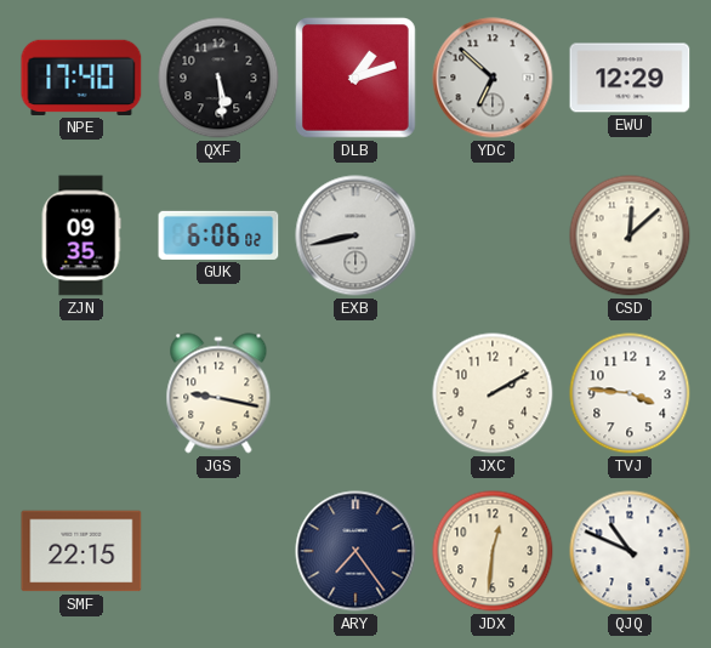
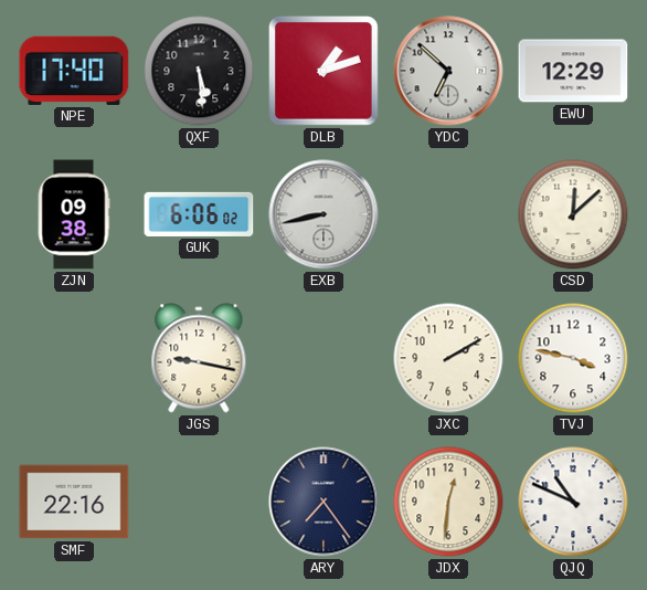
ZJN: 09:35 -> 09:38
TVJ: 3:46 -> 3:47
SMF: 22:15 -> 22:16
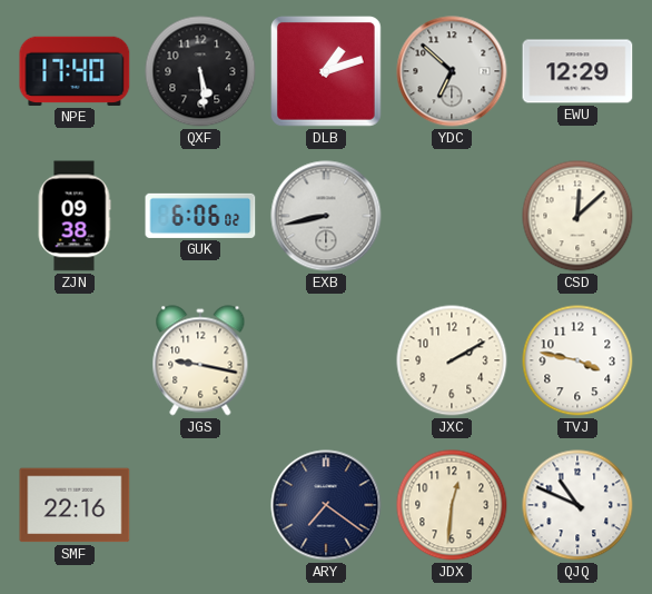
ARY: 7:24 -> 7:21
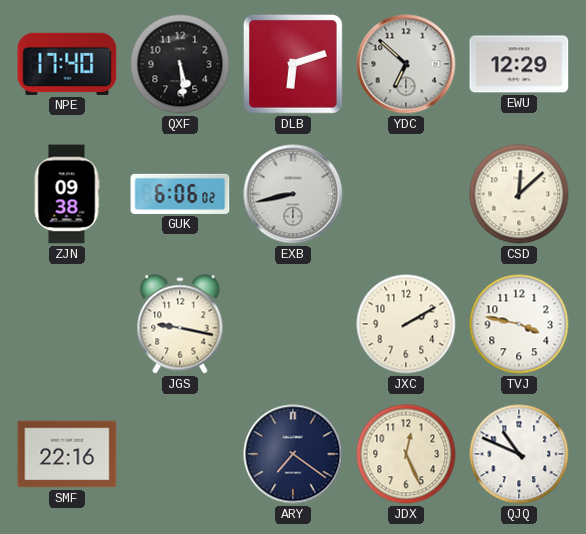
DLB: 1:12 -> 6:12
JDX: 12:31 -> 12:26
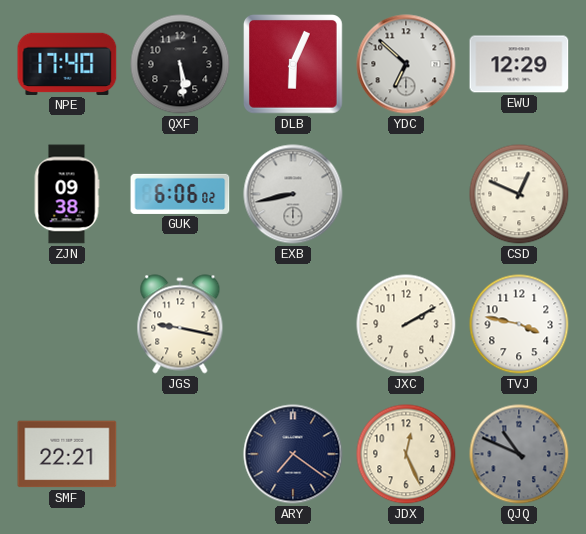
DLB: 6:12 -> 6:04
CSD: 12:08 -> 12:49
SMF: 22:16 -> 22:21
QJQ dial: white -> grey
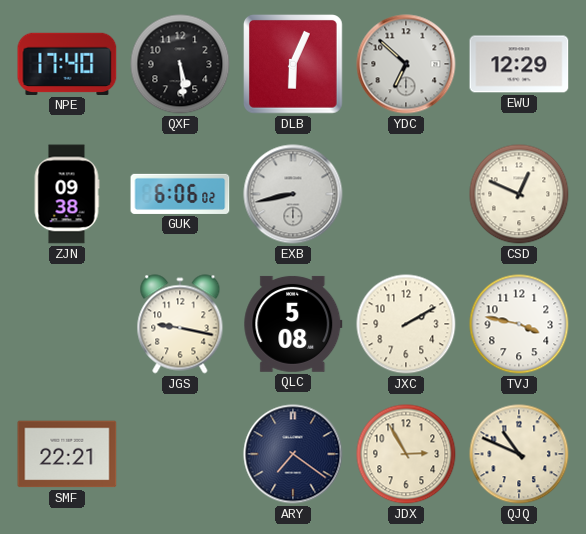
QLC: none -> 5:08
JDX: 12:26 -> 2:55
QJQ dial: grey -> cream
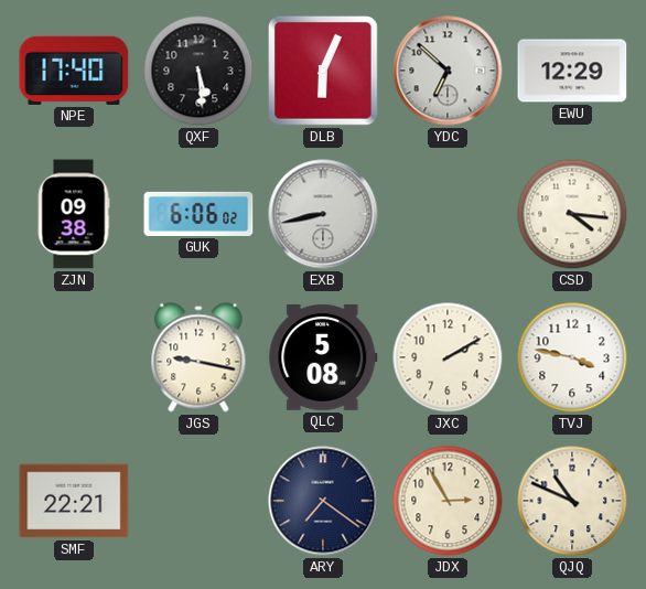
CSD: 12:49 -> 4:16
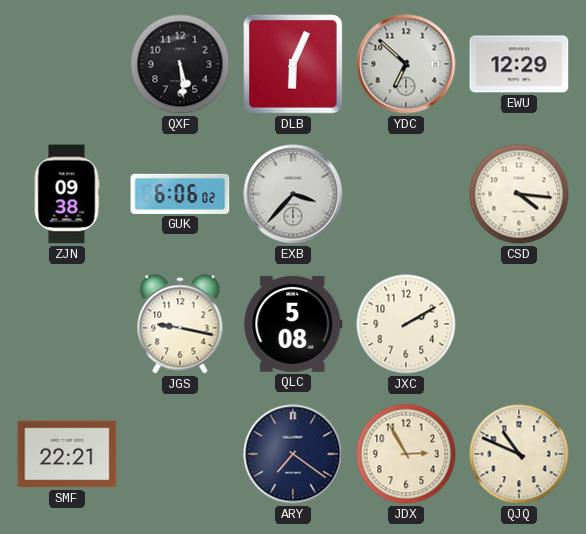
NPE: 17:40 -> none
EXB: 8:43 -> 3:37
TVJ: 3:47 -> none
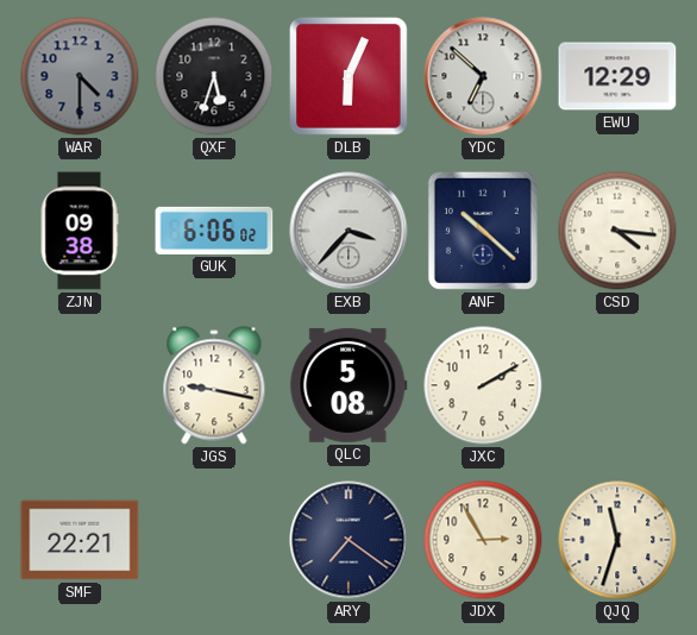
WAR: none -> 4:30
QXF: 5:29 -> 5:33
ANF: none -> 10:22
QJQ: 10:49 -> 11:33
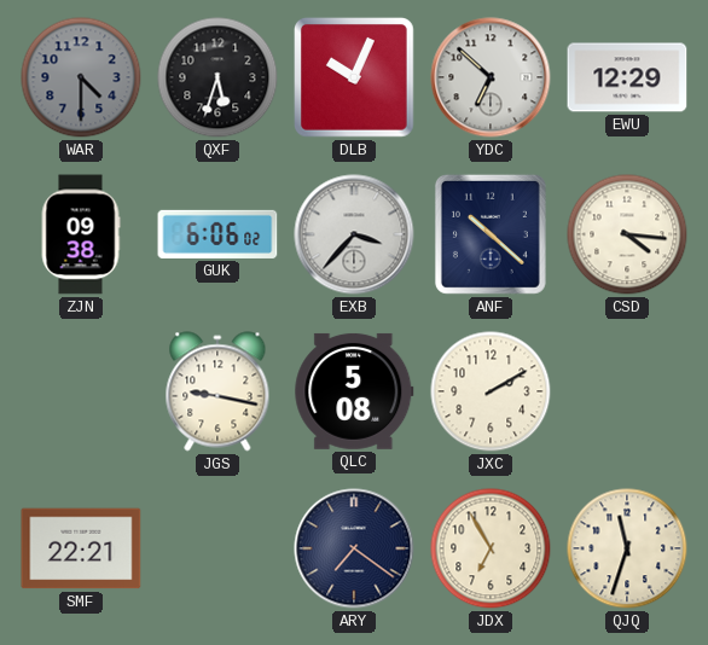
DLB: 6:04 -> 10:04
JDX: 2:55 -> 6:55
